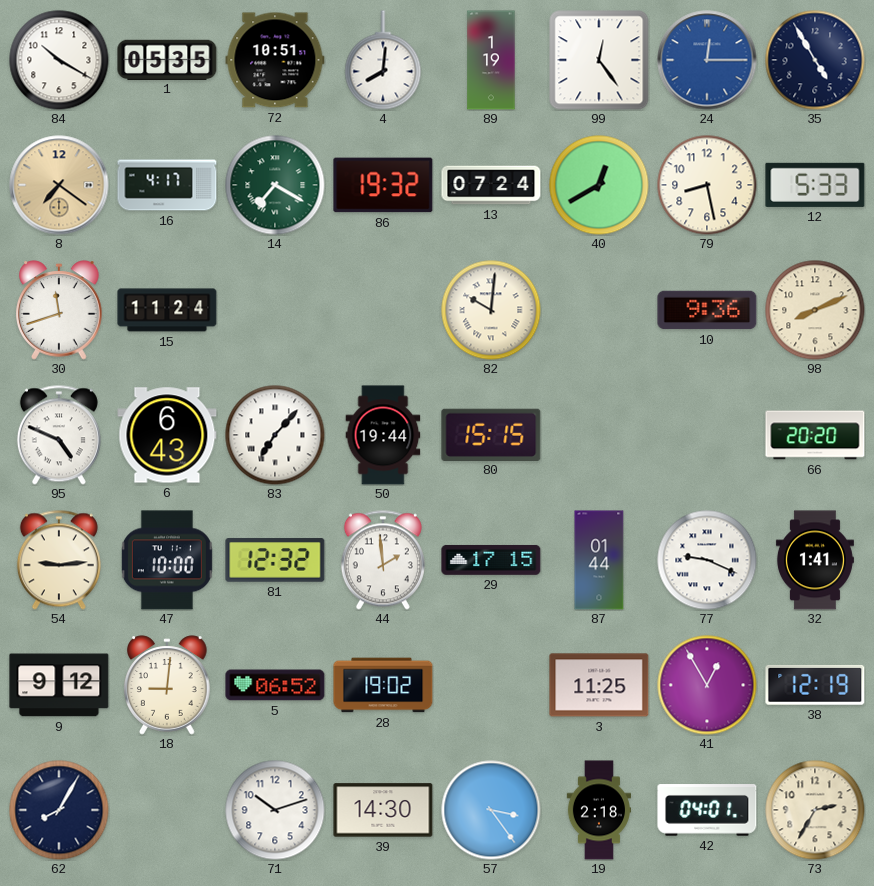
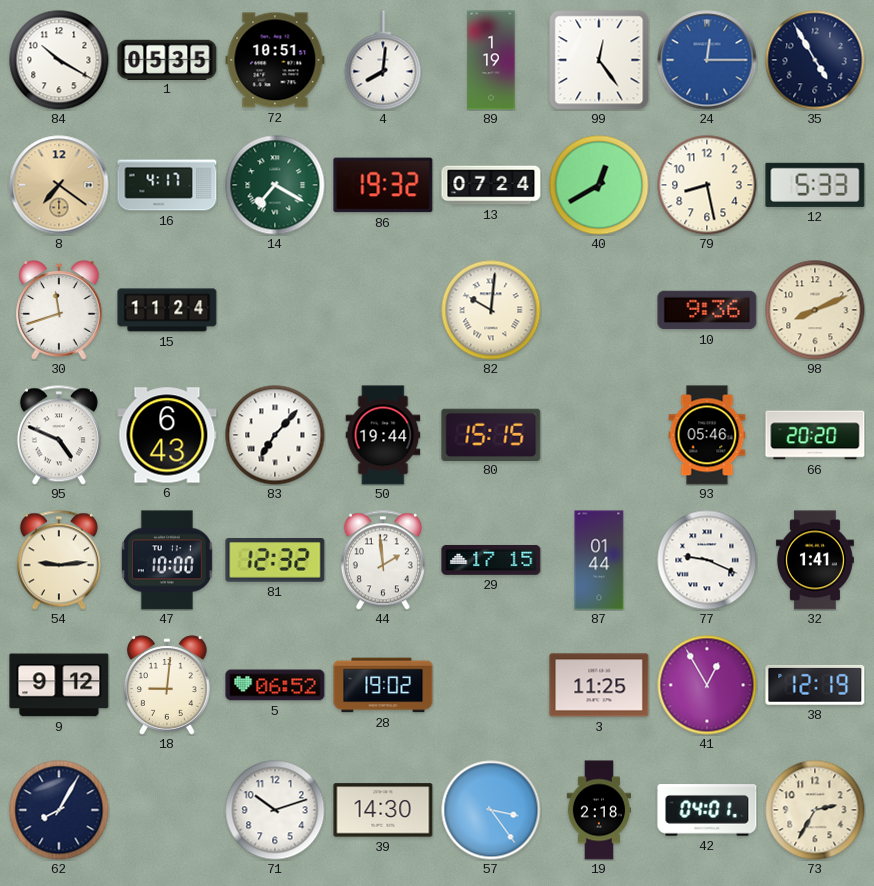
93: none -> 05:46
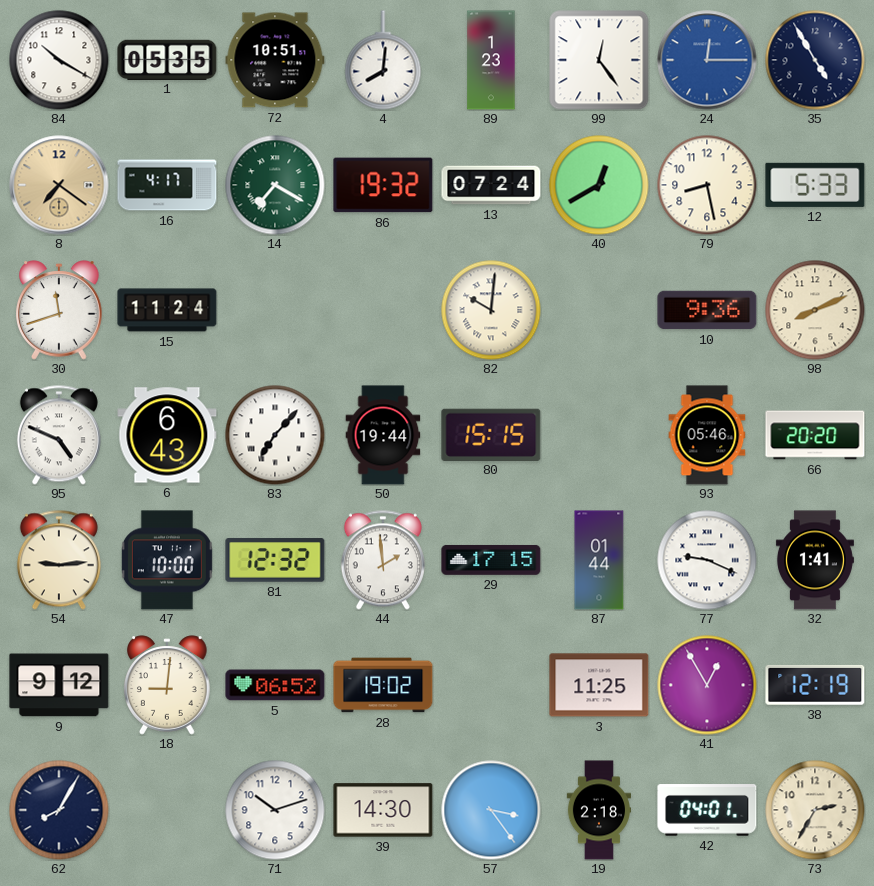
89: 1:19 -> 1:23
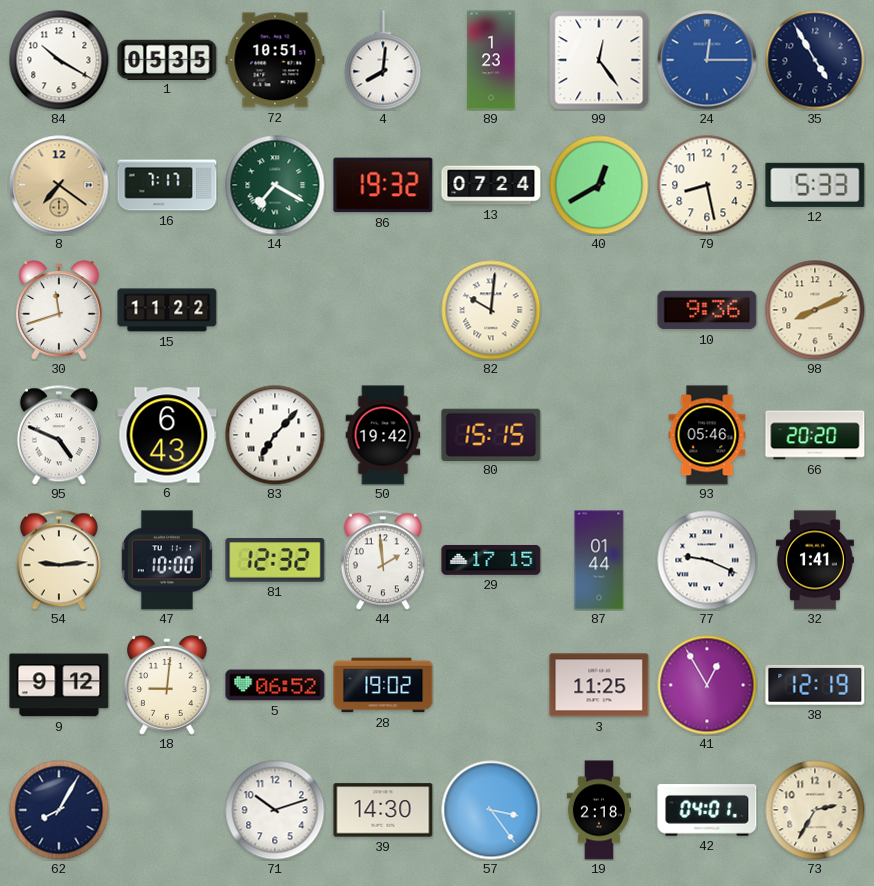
16: 4:17 -> 7:17
15: 11:24 -> 11:22
50: 19:44 -> 19:42
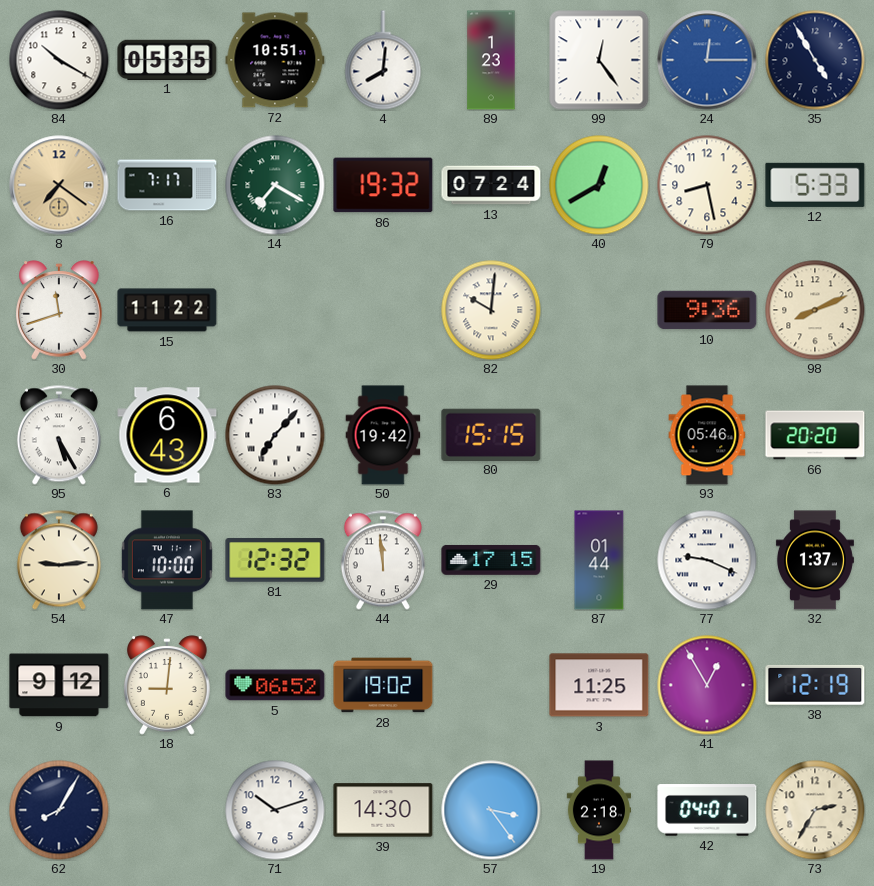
95: 4:49 -> 5:25
44: 1:59 -> 11:59
32: 1:41 -> 1:37
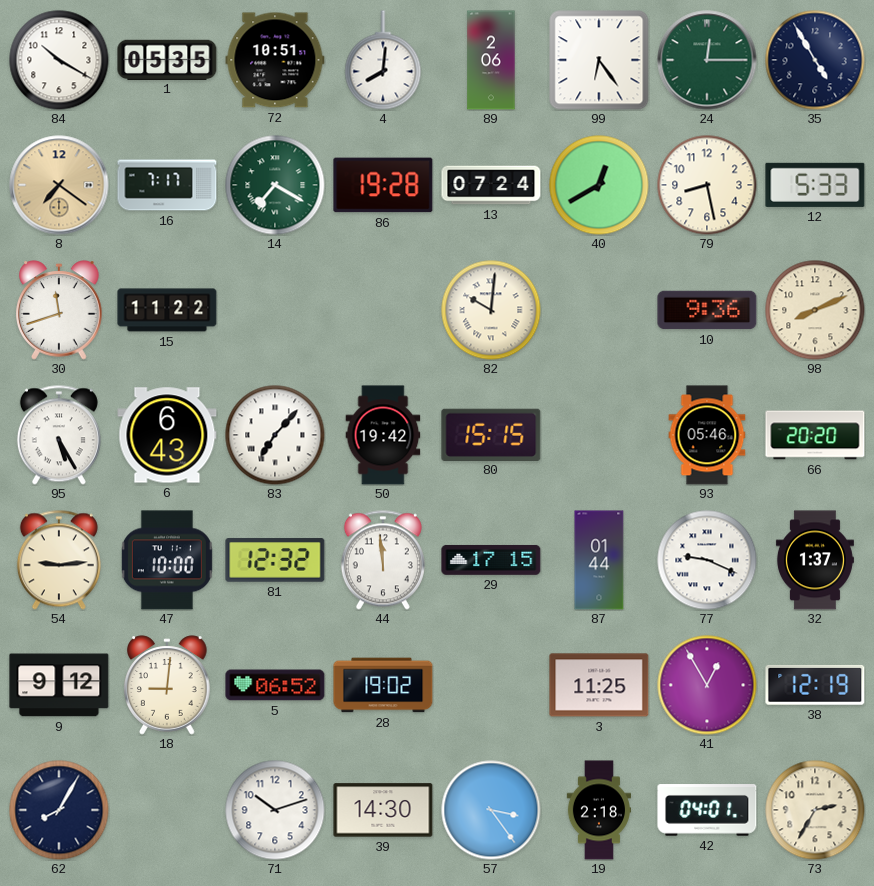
89: 1:23 -> 2:06
99: 12:24 -> 6:24
24 dial: blue -> green
86: 19:32 -> 19:28
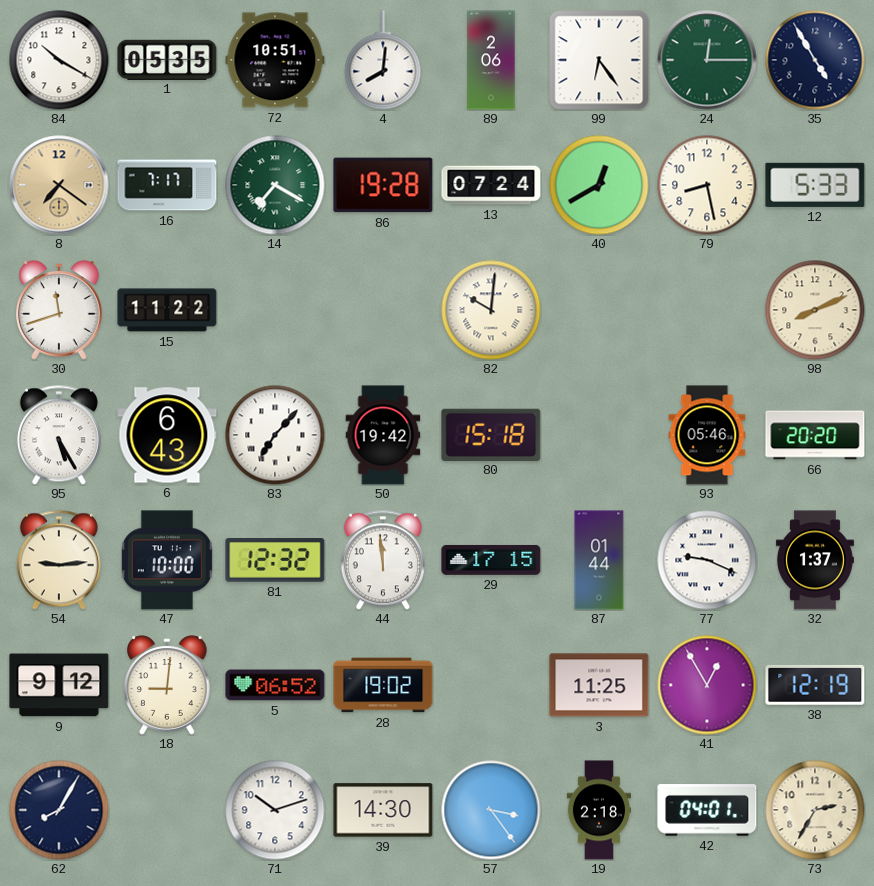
10: 9:36 -> none
80: 15:15 -> 15:18
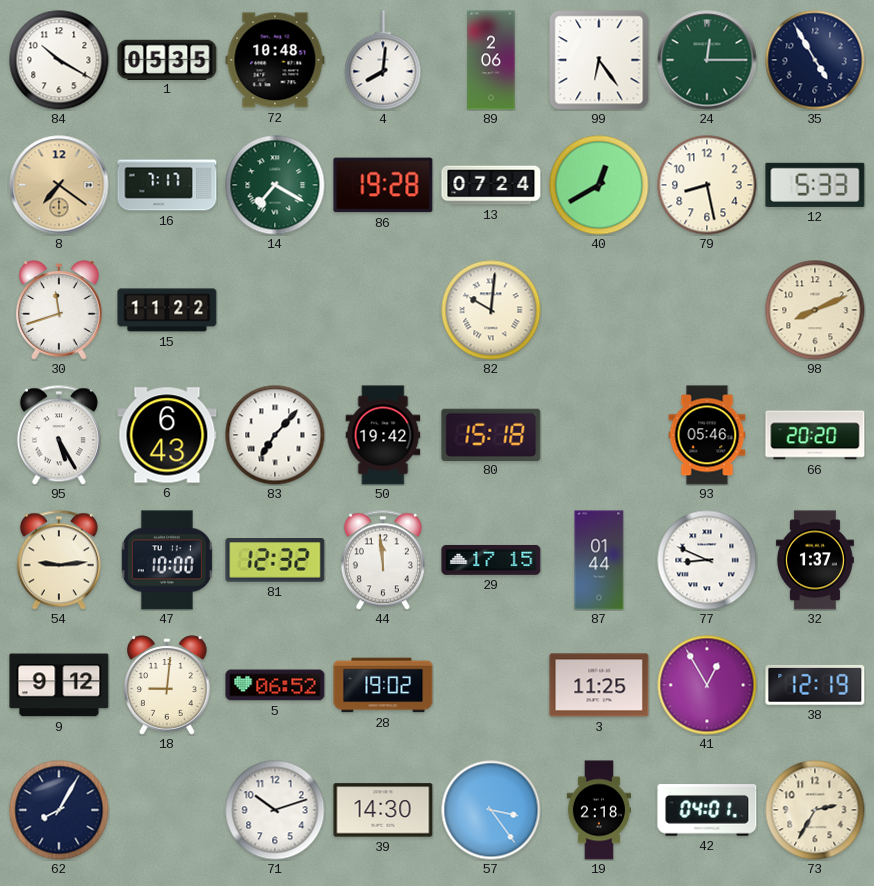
72: 10:51 -> 10:48
77: 9:19 -> 8:49
